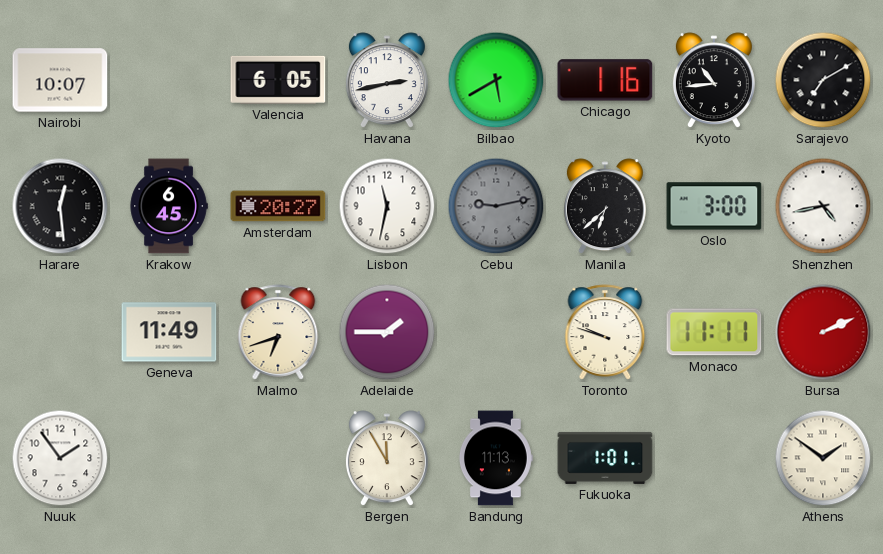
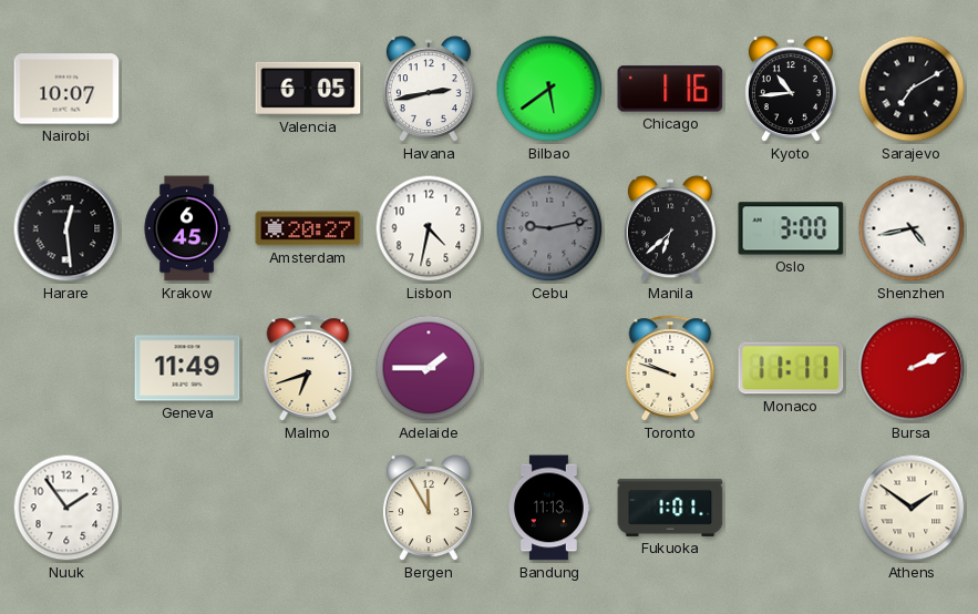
Bilbao: 5:40 -> 5:39
Lisbon: 11:32 -> 4:32
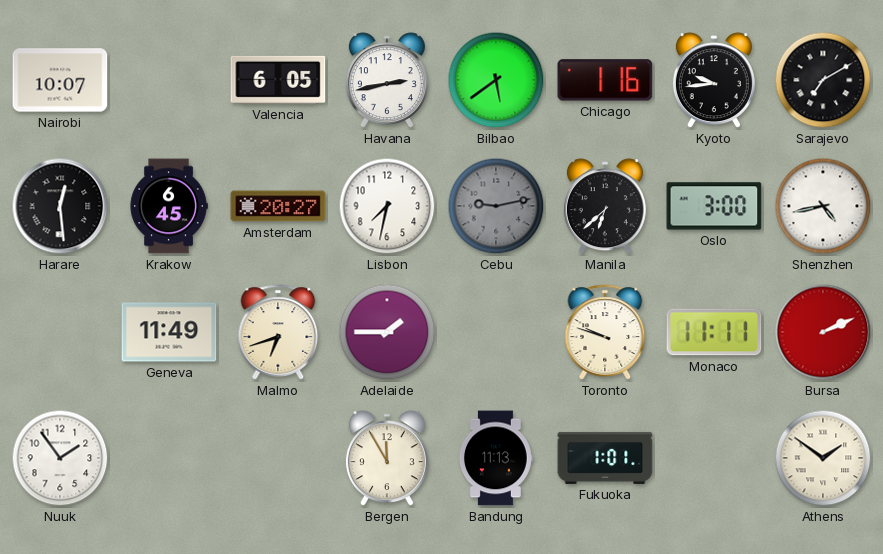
Kyoto: 10:44 -> 9:44
Lisbon: 4:32 -> 7:32
